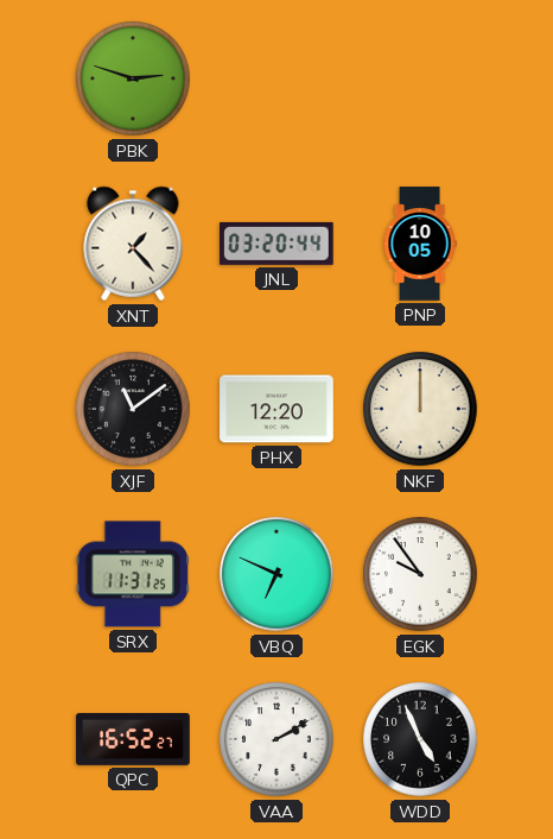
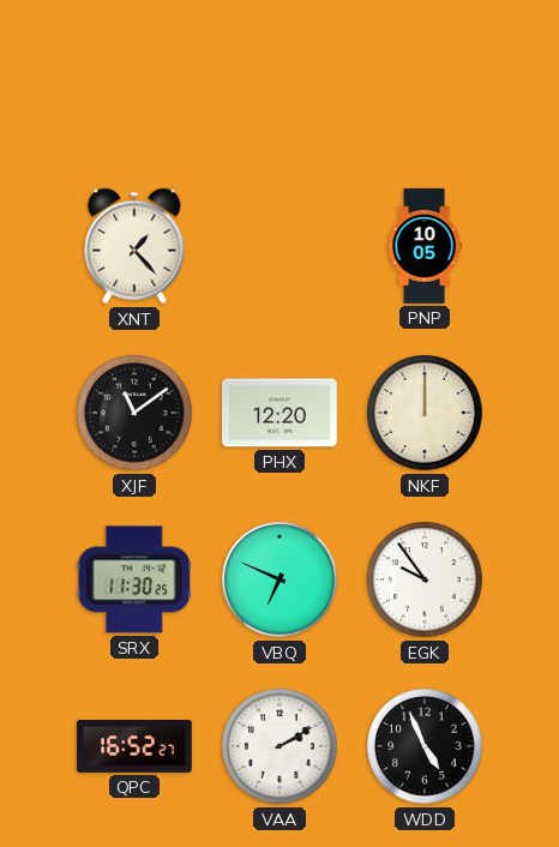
PBK: 2:48 -> none
JNL: 03:20 -> none
SRX: 11:31 -> 11:30
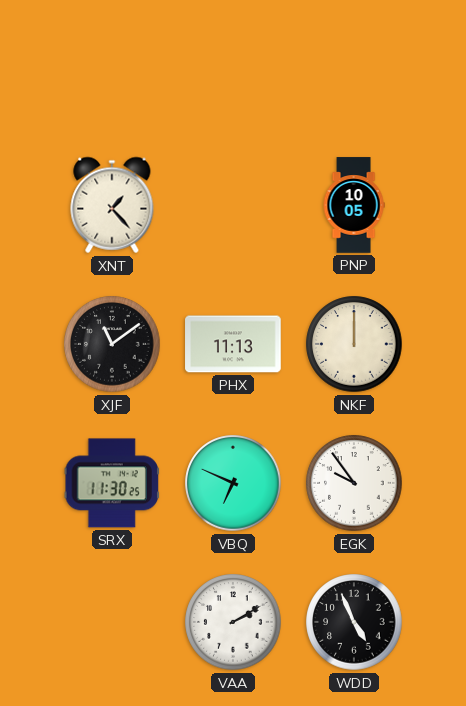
PHX: 12:20 -> 11:13
QPC: 16:52 -> none
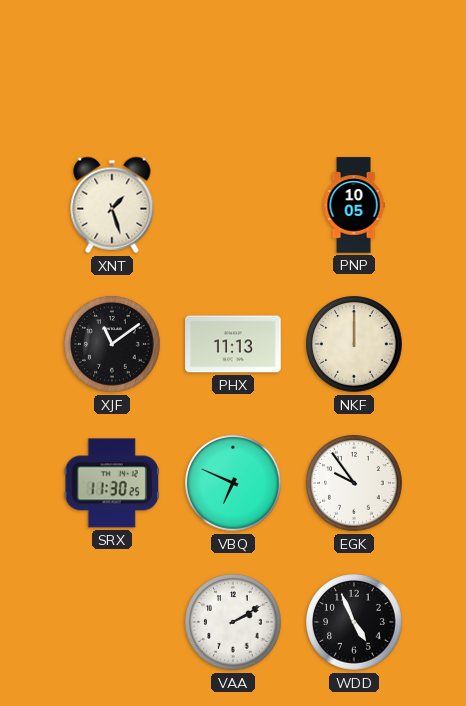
XNT: 1:23 -> 1:27
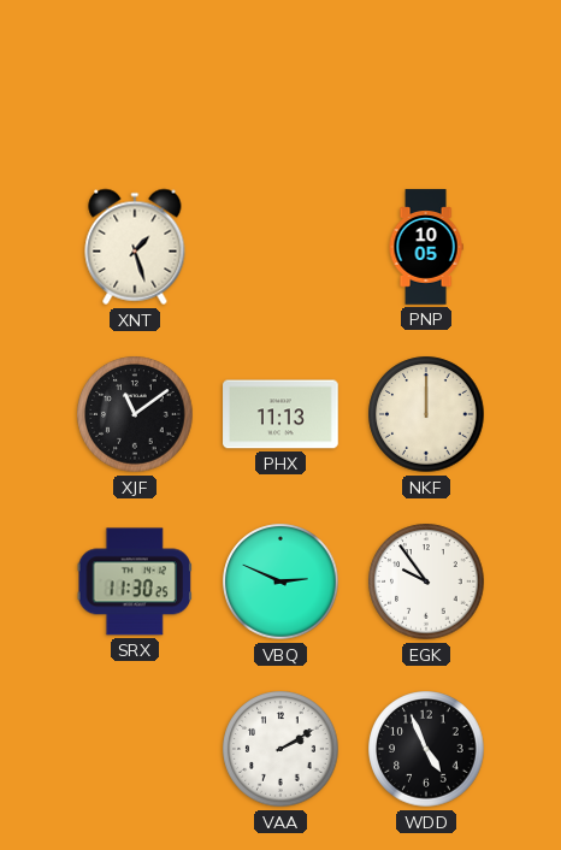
VBQ: 6:49 -> 2:49
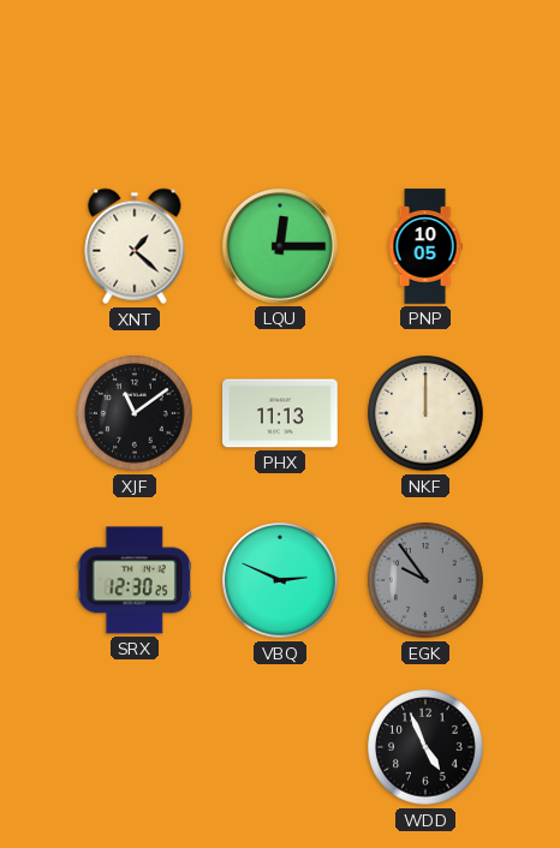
XNT: 1:27 -> 1:22
LQU: none -> 12:15
SRX: 11:30 -> 12:30
EGK dial: white -> grey
VAA: 2:10 -> none
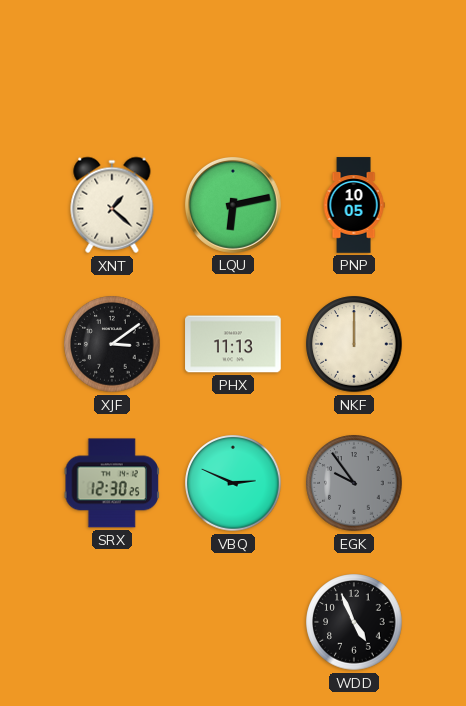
LQU: 12:15 -> 6:13
XJF: 11:09 -> 3:09
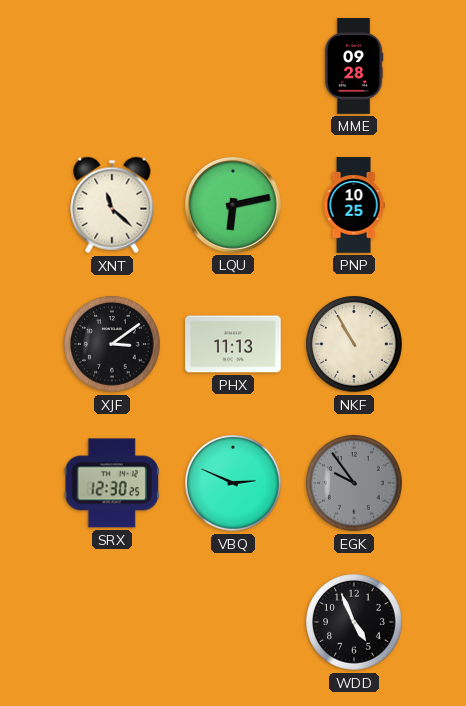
MME: none -> 09:28
XNT: 1:22 -> 11:22
PNP: 10:05 -> 10:25
NKF: 12:00 -> 10:55
